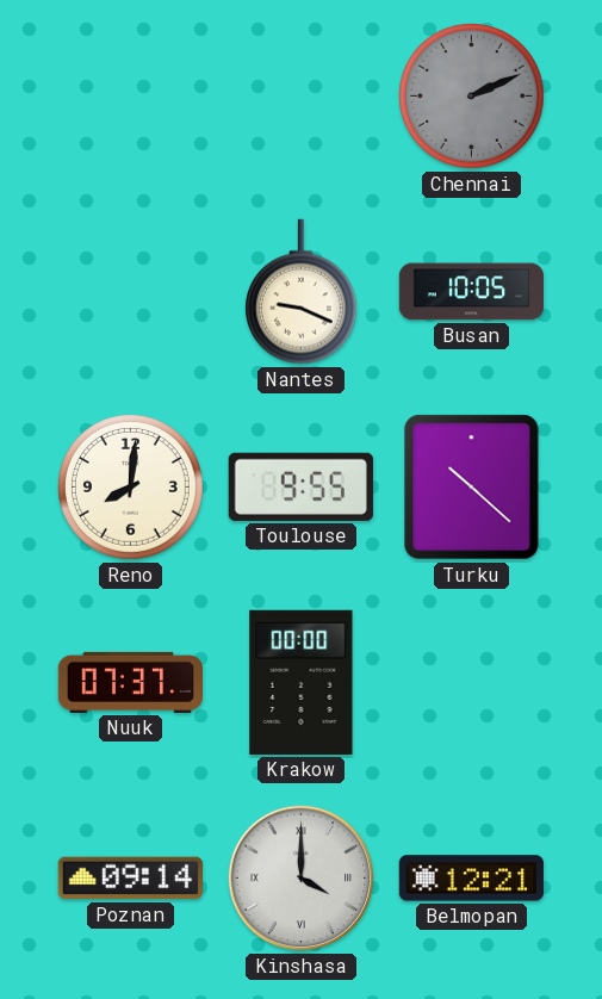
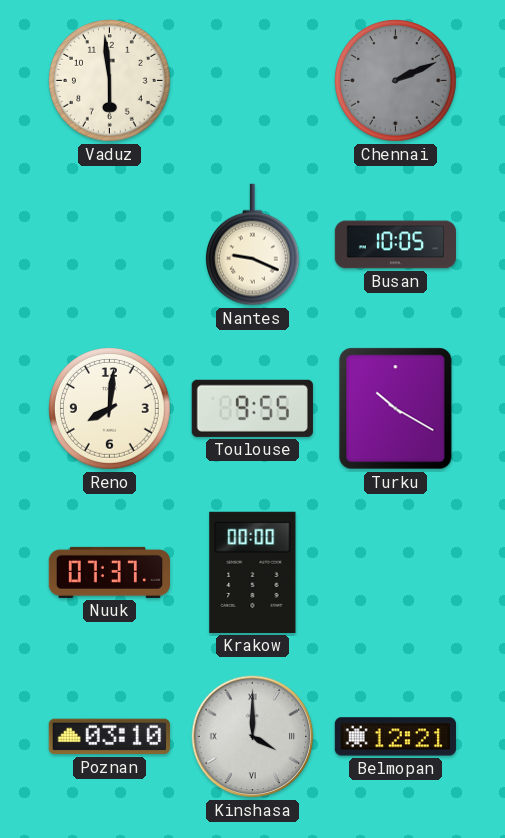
Vaduz: none -> 5:59
Turku: 10:22 -> 10:20
Poznan: 09:14 -> 03:10
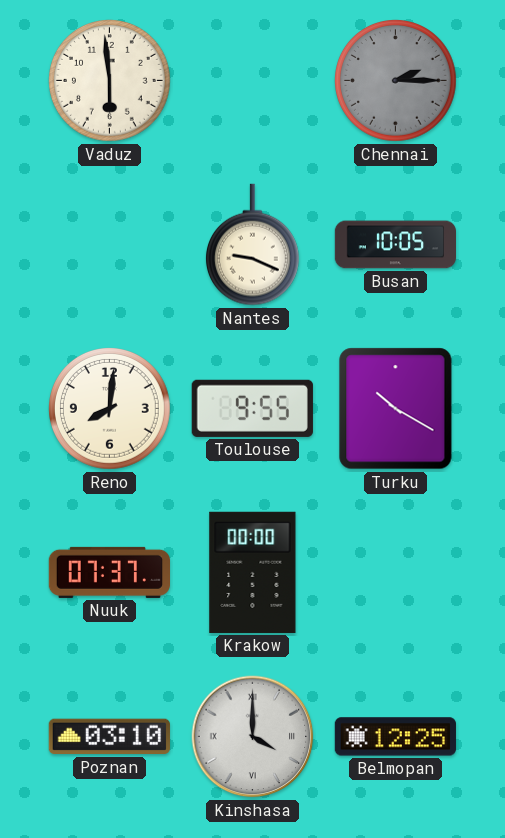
Chennai: 2:11 -> 2:15
Belmopan: 12:21 -> 12:25
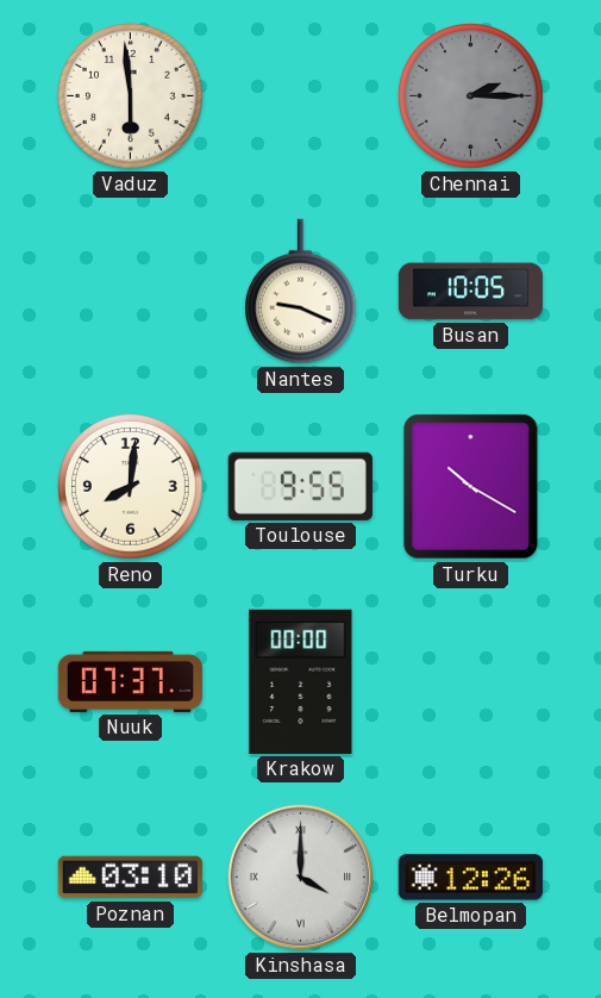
Belmopan: 12:25 -> 12:26
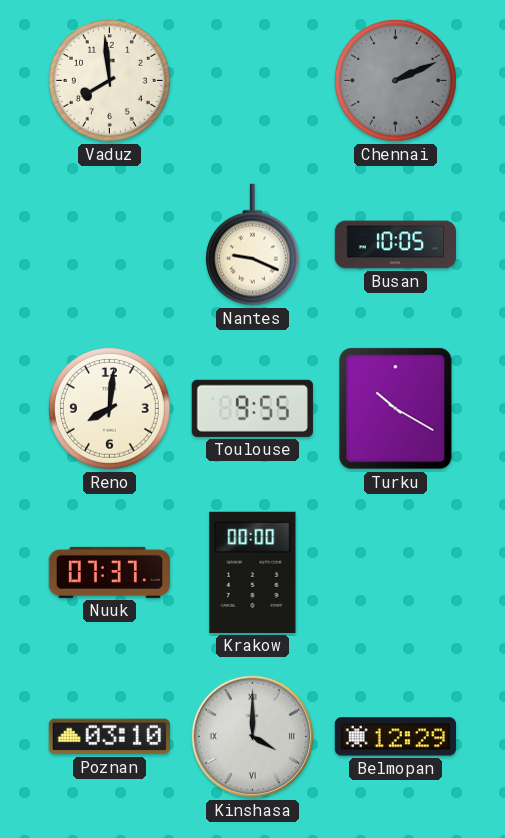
Vaduz: 5:59 -> 7:59
Chennai: 2:15 -> 2:11
Belmopan: 12:26 -> 12:29
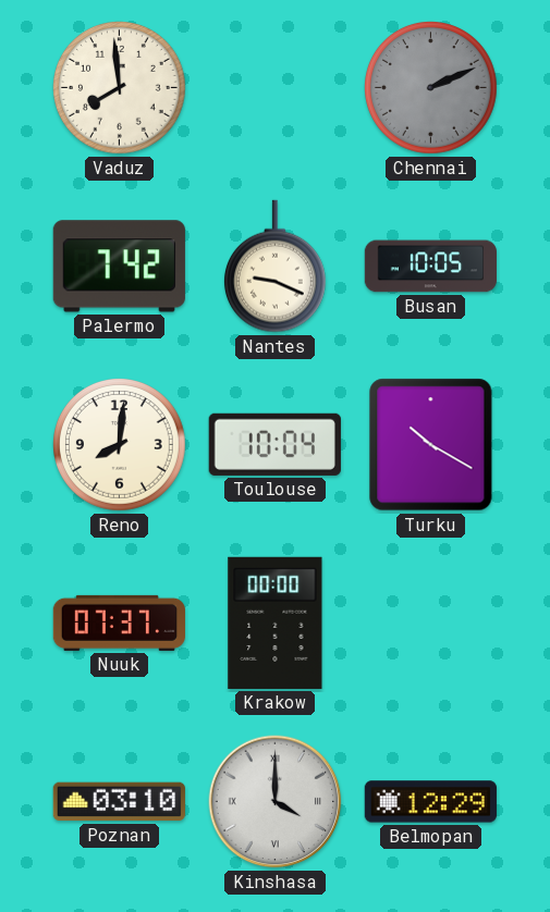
Palermo: none -> 7:42
Toulouse: 9:55 -> 10:04
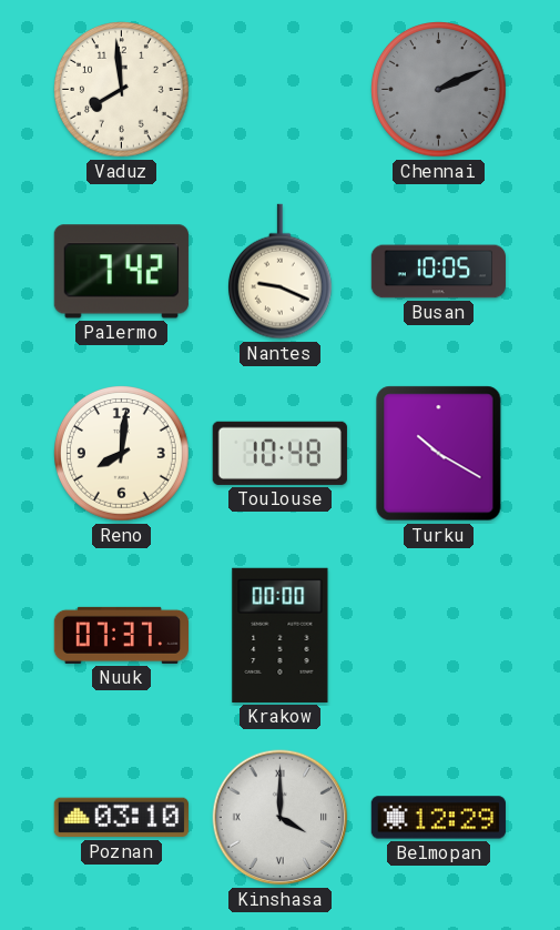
Toulouse: 10:04 -> 10:48
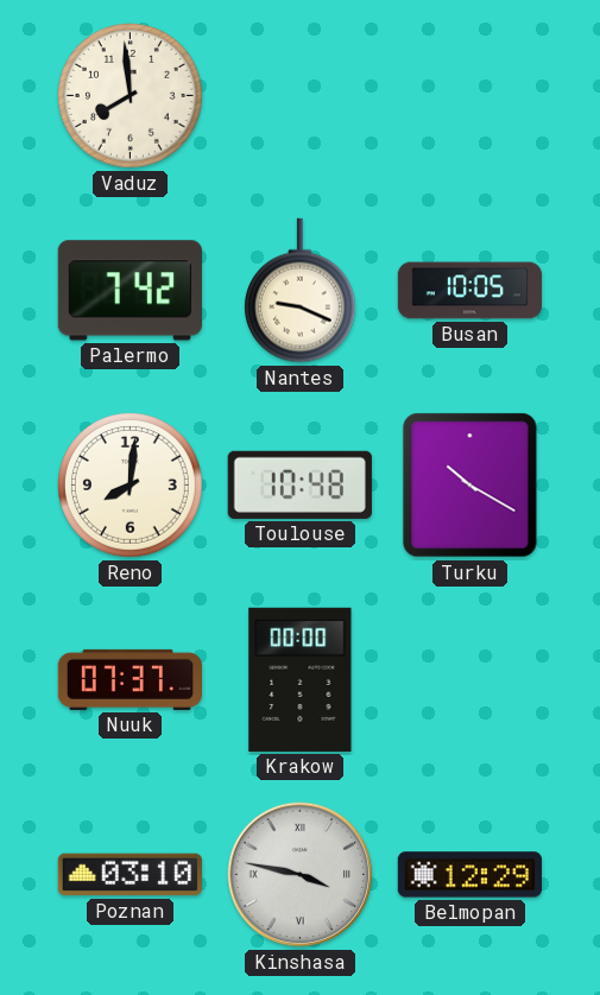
Chennai: 2:11 -> none
Kinshasa: 4:00 -> 3:47
